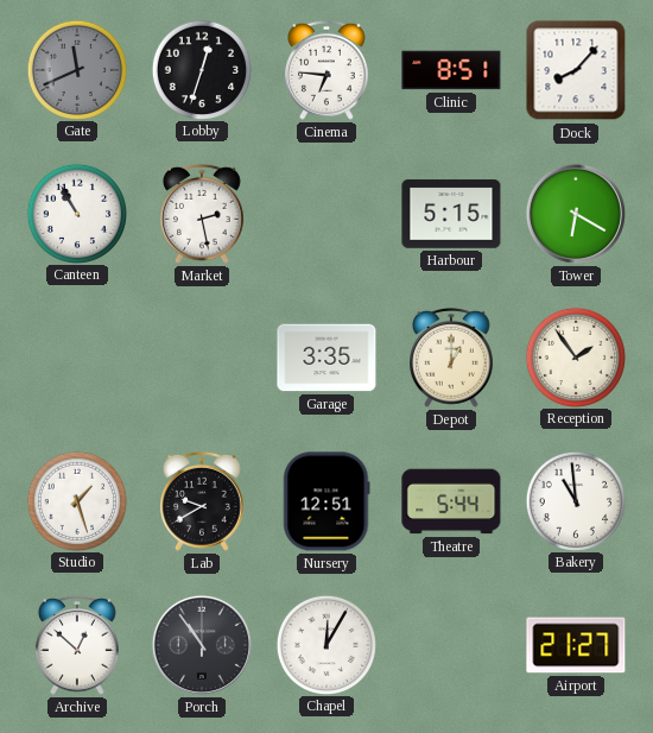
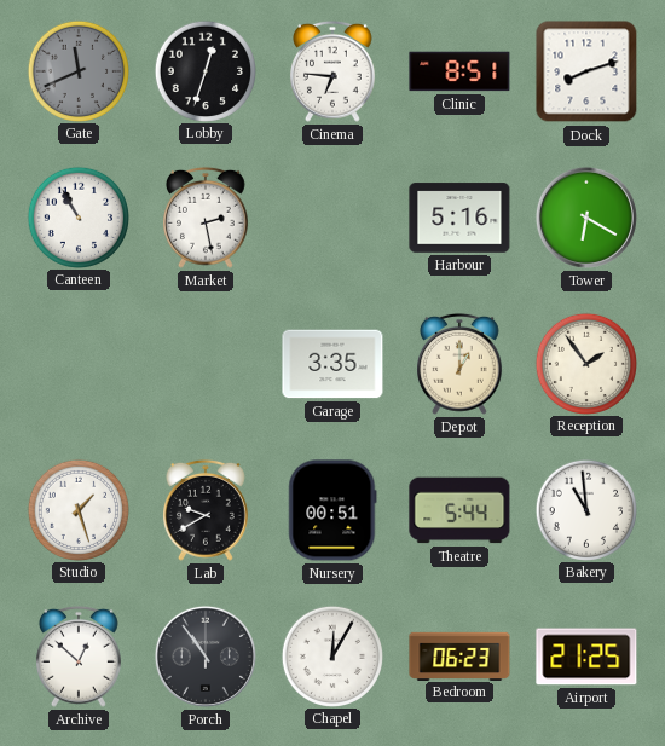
Dock: 8:07 -> 8:12
Harbour: 5:15 -> 5:16
Nursery: 12:51 -> 00:51
Bedroom: none -> 06:23
Airport: 21:27 -> 21:25
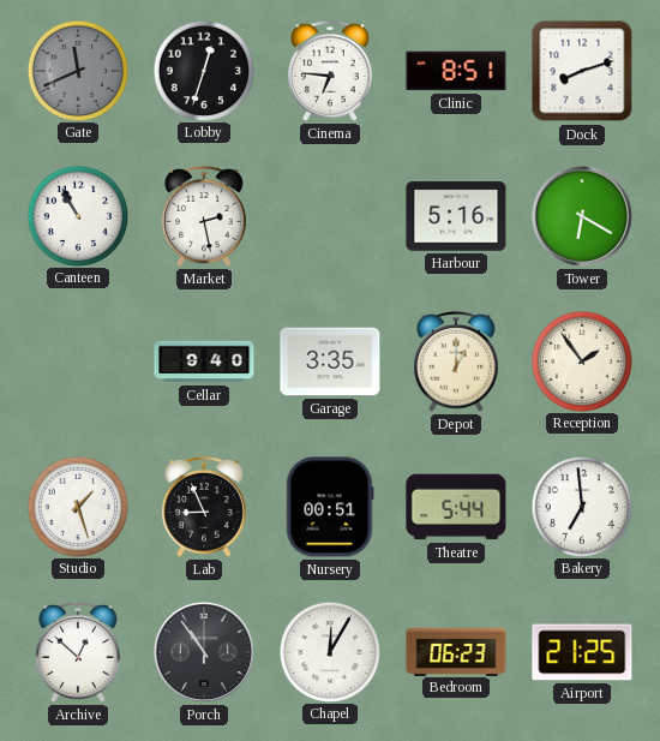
Cellar: none -> 9:40
Lab: 9:40 -> 8:56
Bakery: 10:59 -> 6:59
